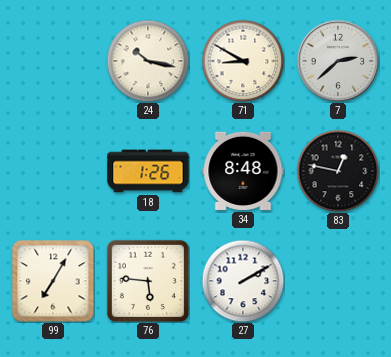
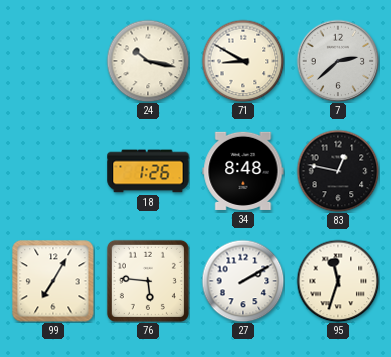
95: none -> 11:33
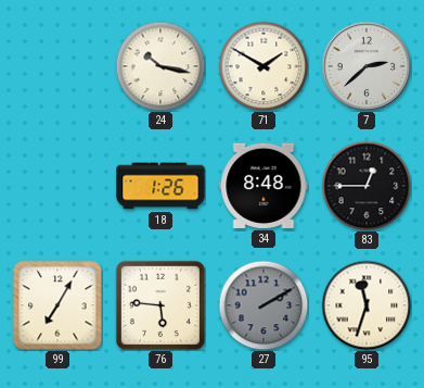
71: 8:50 -> 1:50
83: 12:47 -> 12:45
27 dial: white -> grey
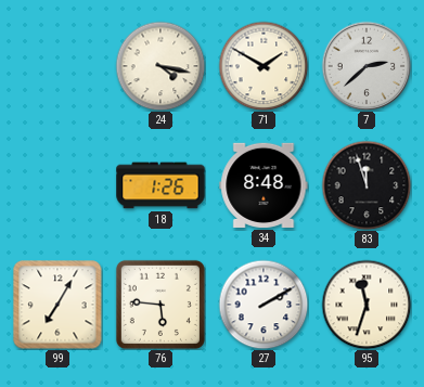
24: 10:17 -> 4:17
83: 12:45 -> 11:57
27 dial: grey -> white
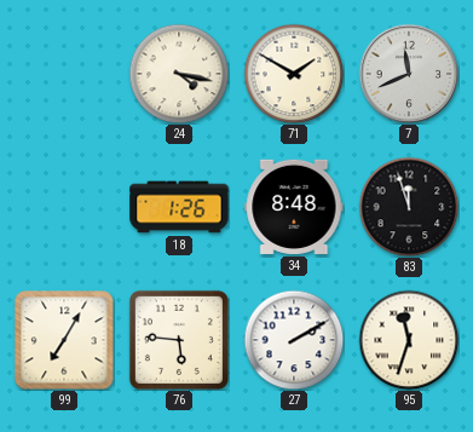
7: 2:38 -> 11:41
